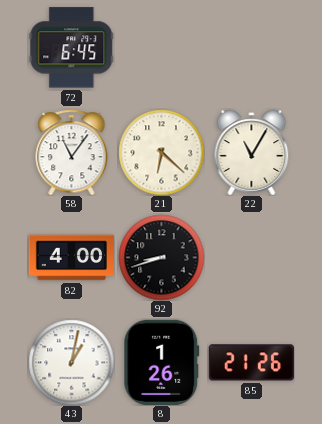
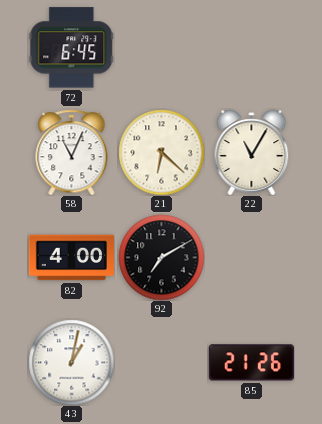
58: 11:06 -> 11:04
92: 8:42 -> 7:10
8: 1:26 -> none
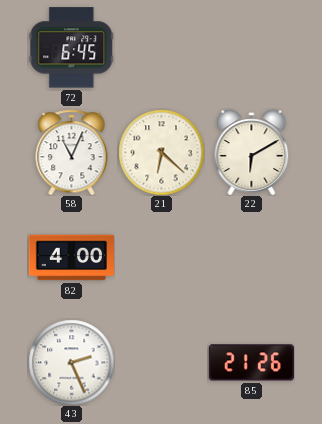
22: 11:05 -> 6:10
92: 7:10 -> none
43: 1:02 -> 2:26
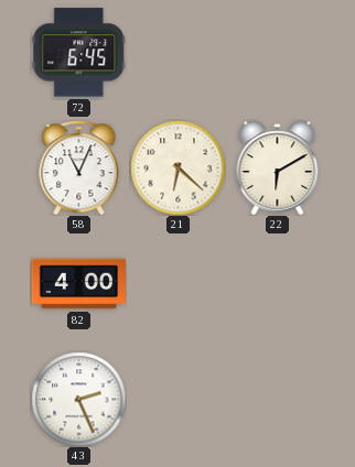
85: 21:26 -> none
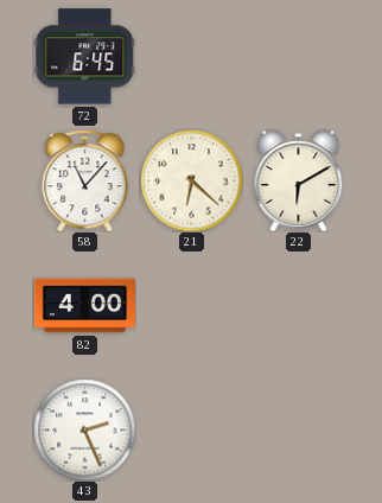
58: 11:04 -> 11:07
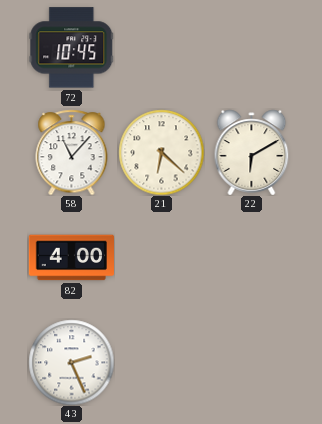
72: 6:45 -> 10:45
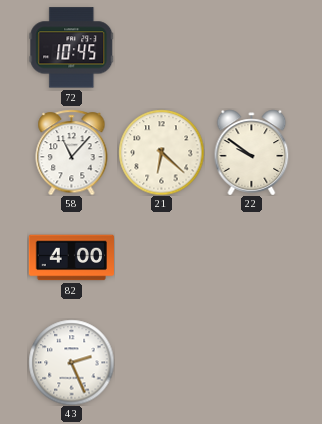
22: 6:10 -> 9:51
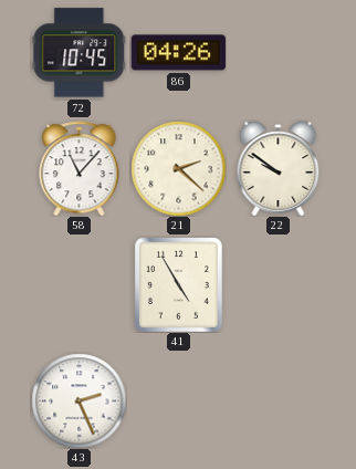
86: none -> 04:26
21: 6:22 -> 2:22
82: 4:00 -> none
41: none -> 4:55
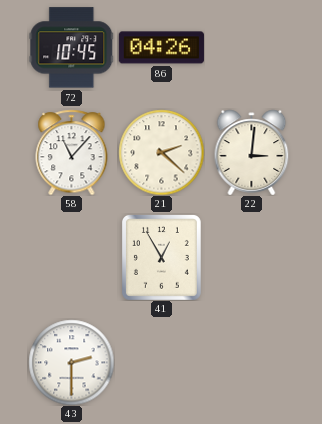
22: 9:51 -> 3:01
41: 4:55 -> 12:55
43: 2:26 -> 2:30
